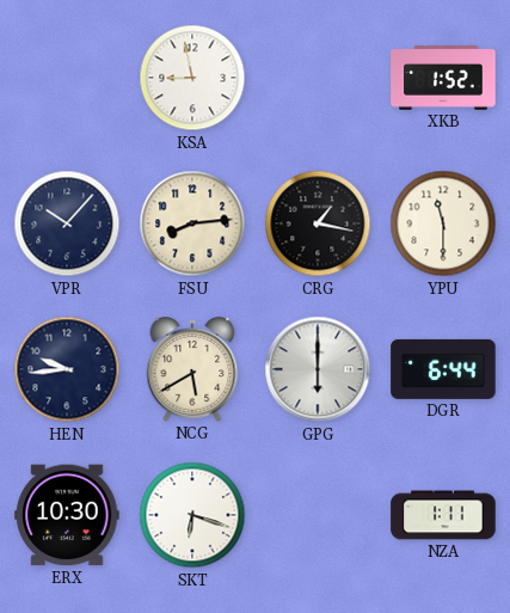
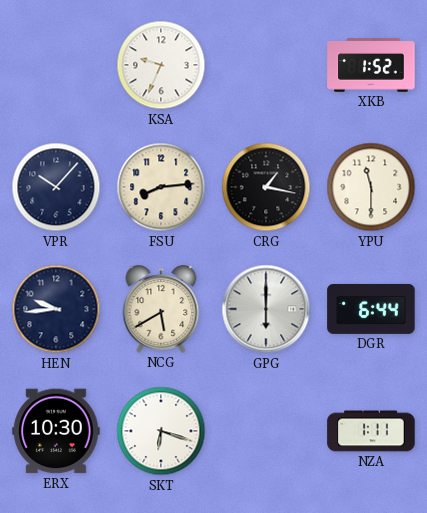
KSA: 8:58 -> 9:34
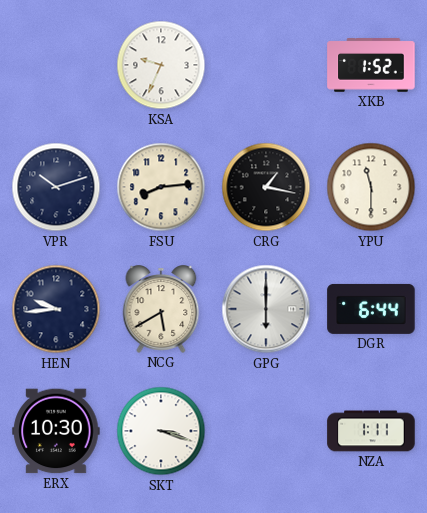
VPR: 10:07 -> 10:12
SKT: 6:18 -> 3:18
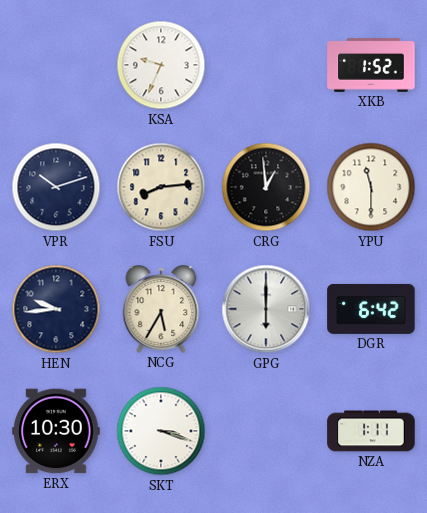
CRG: 1:17 -> 12:59
NCG: 5:40 -> 5:35
DGR: 6:44 -> 6:42
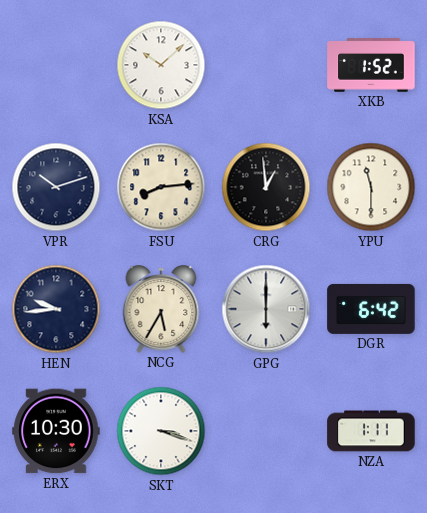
KSA: 9:34 -> 10:08
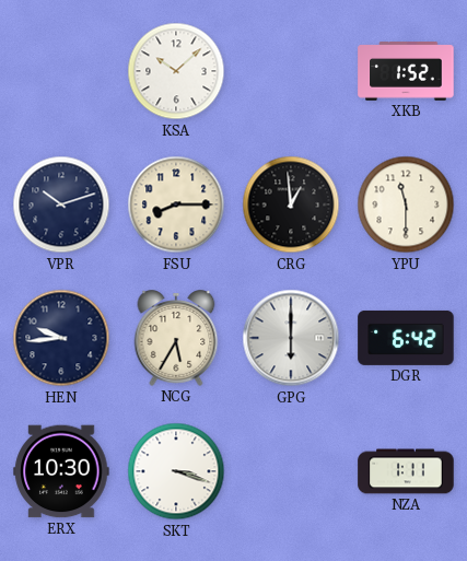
FSU: 8:14 -> 8:15
